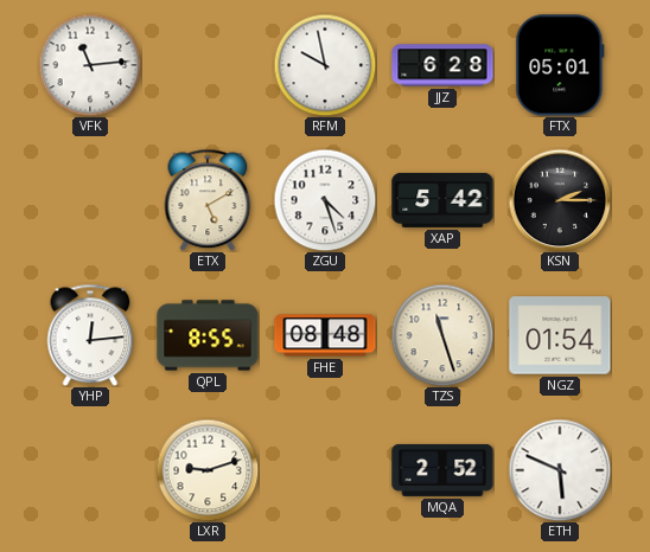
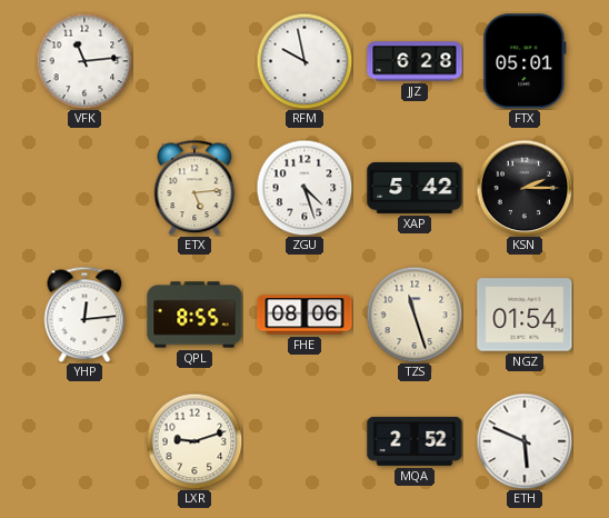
ETX: 5:10 -> 5:14
FHE: 08:48 -> 08:06
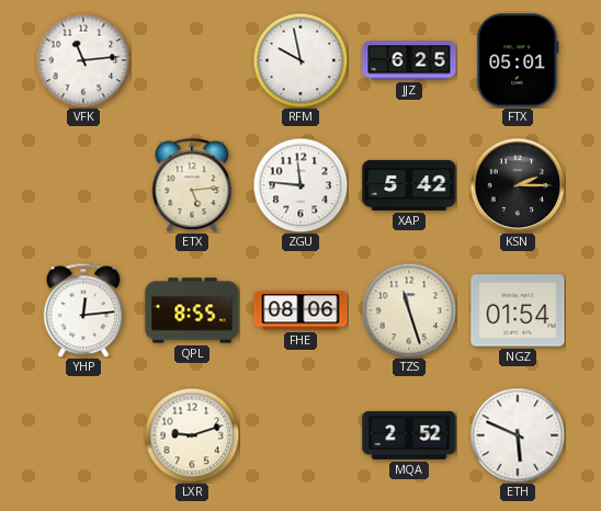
JJZ: 6:28 -> 6:25
ZGU: 4:27 -> 11:46
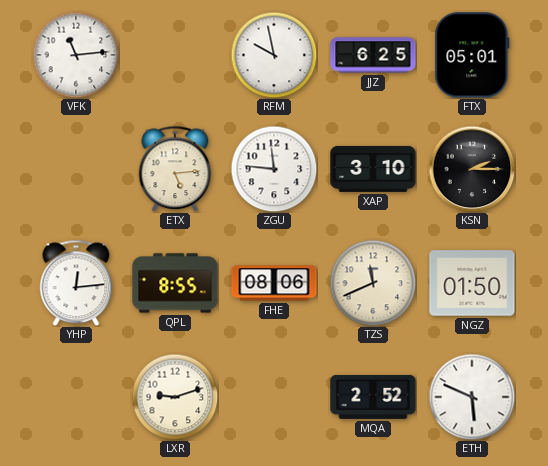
XAP: 5:42 -> 3:10
TZS: 11:27 -> 11:41
NGZ: 01:54 -> 01:50
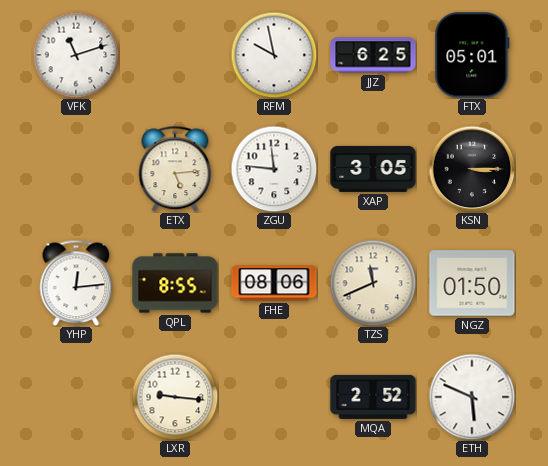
VFK: 11:14 -> 11:12
XAP: 3:10 -> 3:05
KSN: 2:15 -> 3:15
LXR: 9:12 -> 9:16
